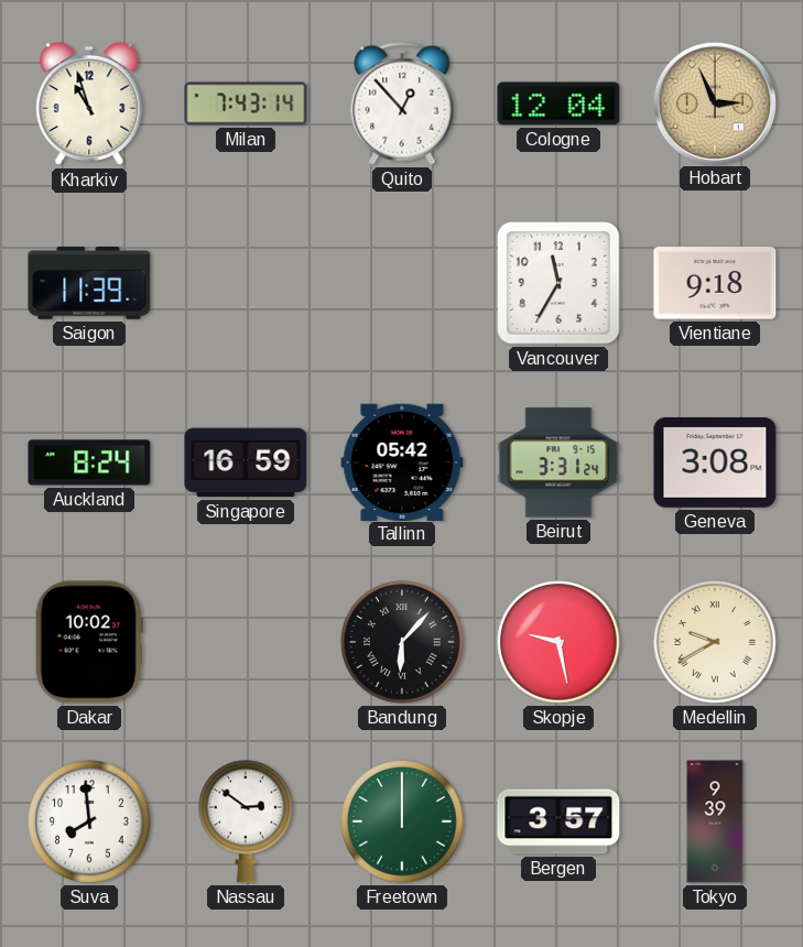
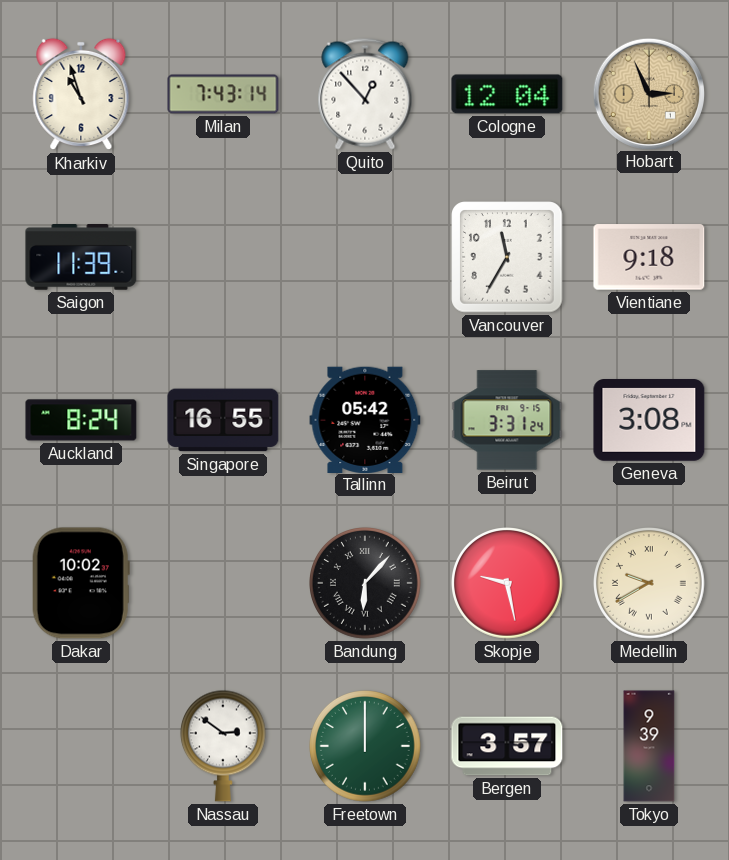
Singapore: 16:59 -> 16:55
Suva: 7:59 -> none
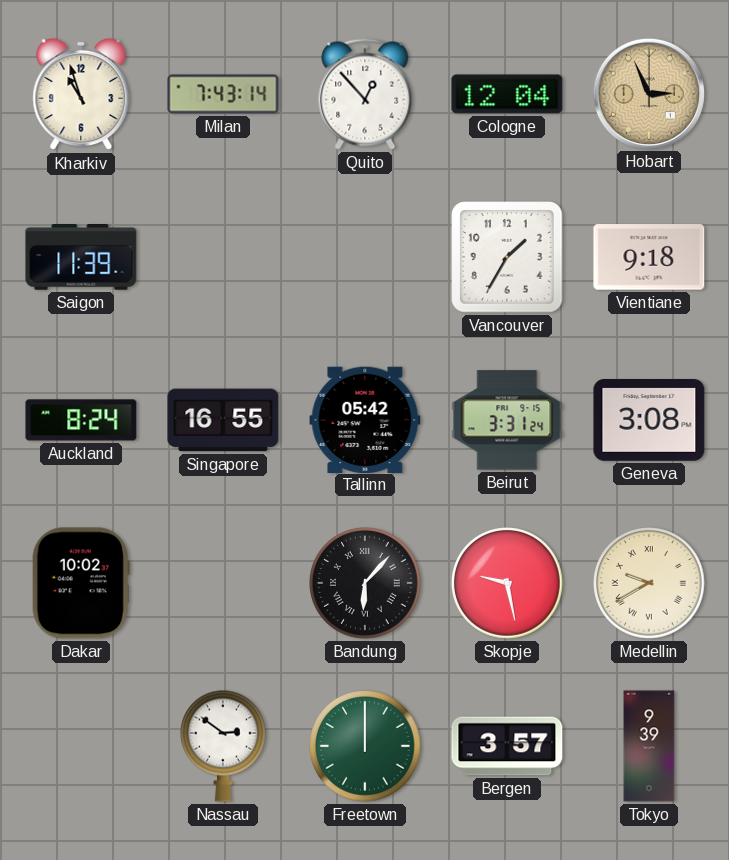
Vancouver: 11:35 -> 1:35
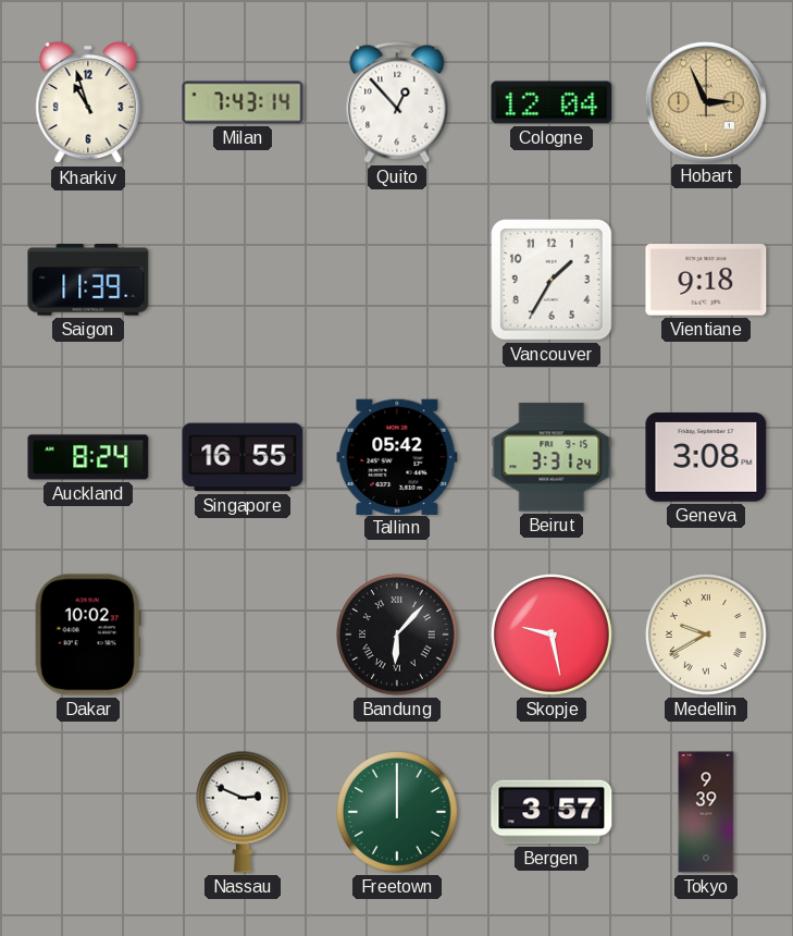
Nassau: 2:51 -> 2:49
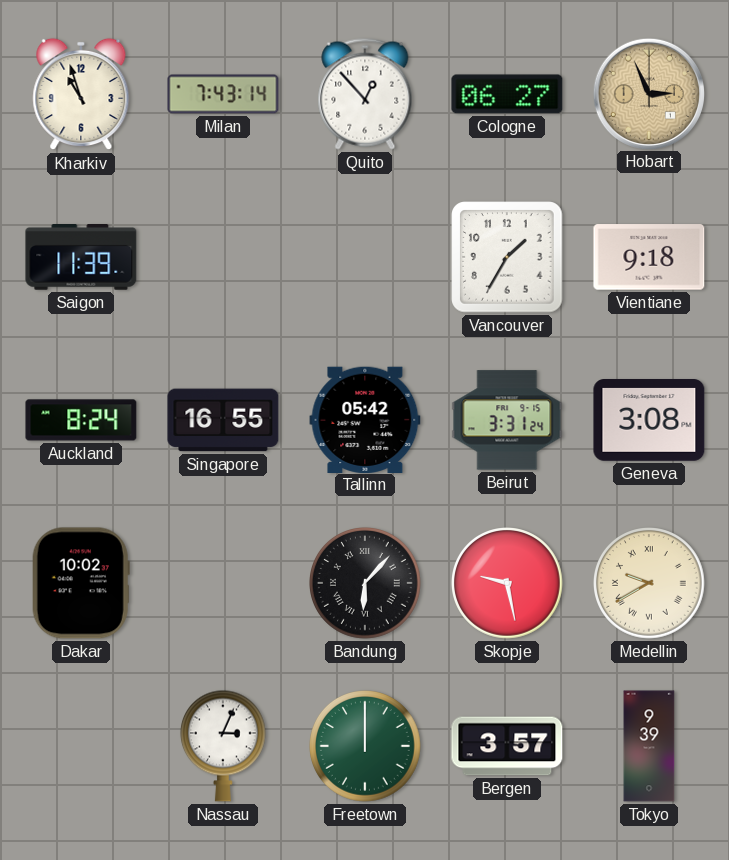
Cologne: 12:04 -> 06:27
Nassau: 2:49 -> 3:04
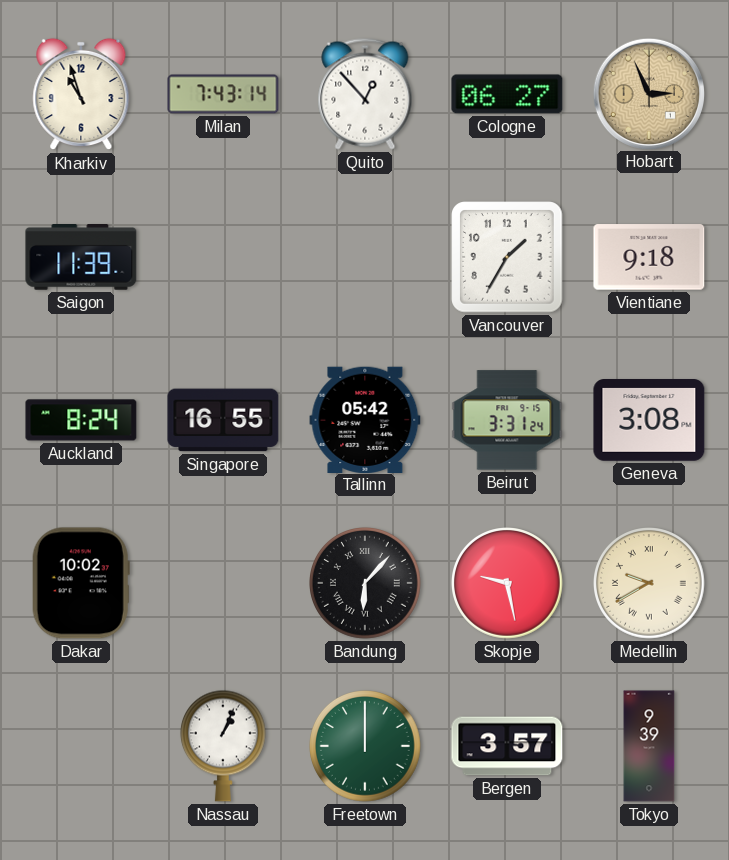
Nassau: 3:04 -> 1:04
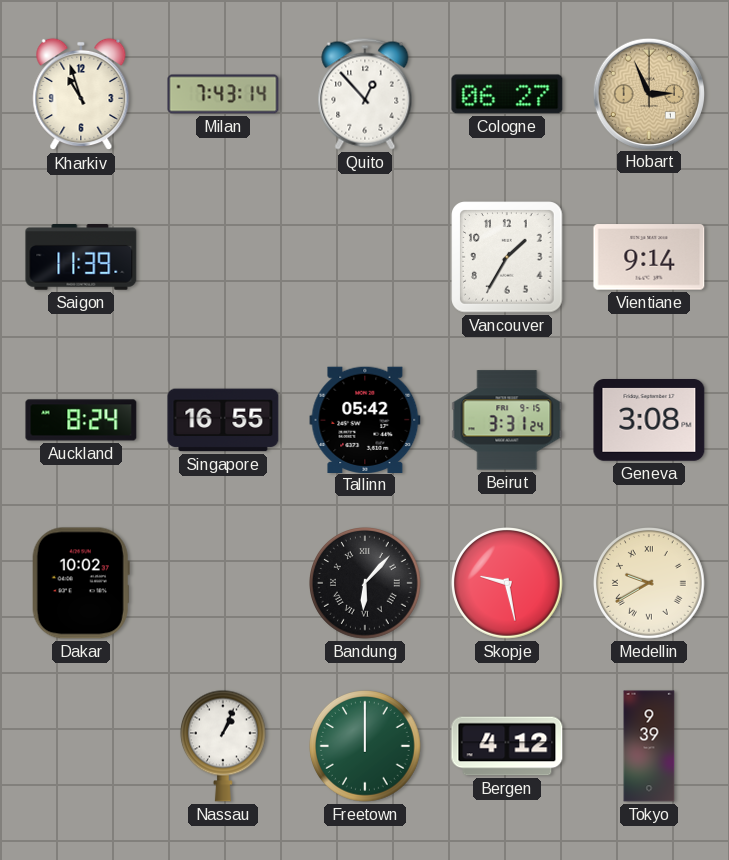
Vientiane: 9:18 -> 9:14
Bergen: 3:57 -> 4:12
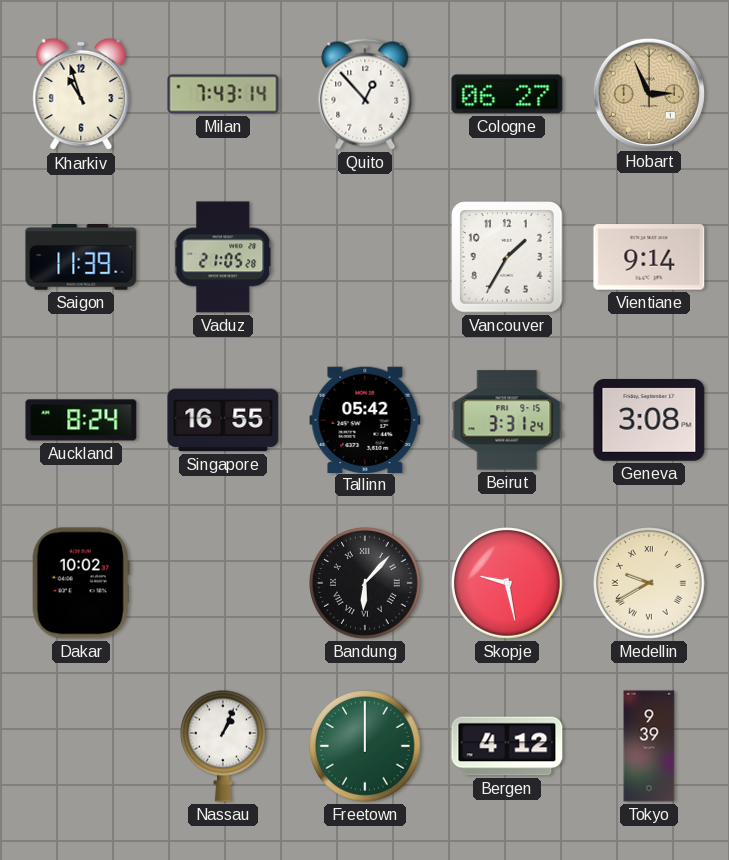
Vaduz: none -> 21:05
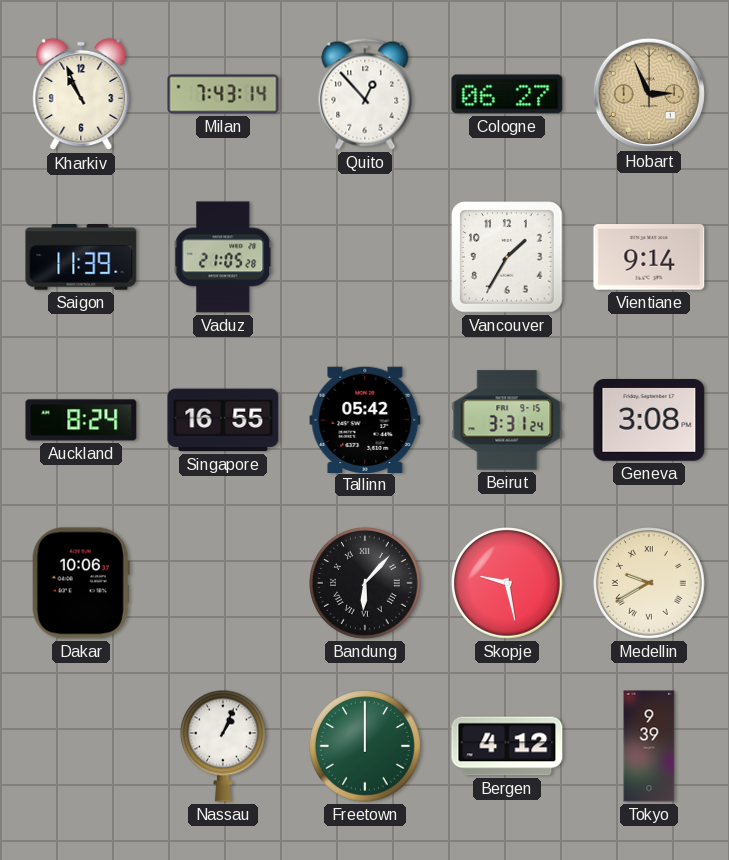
Kharkiv: 10:57 -> 10:56
Dakar: 10:02 -> 10:06
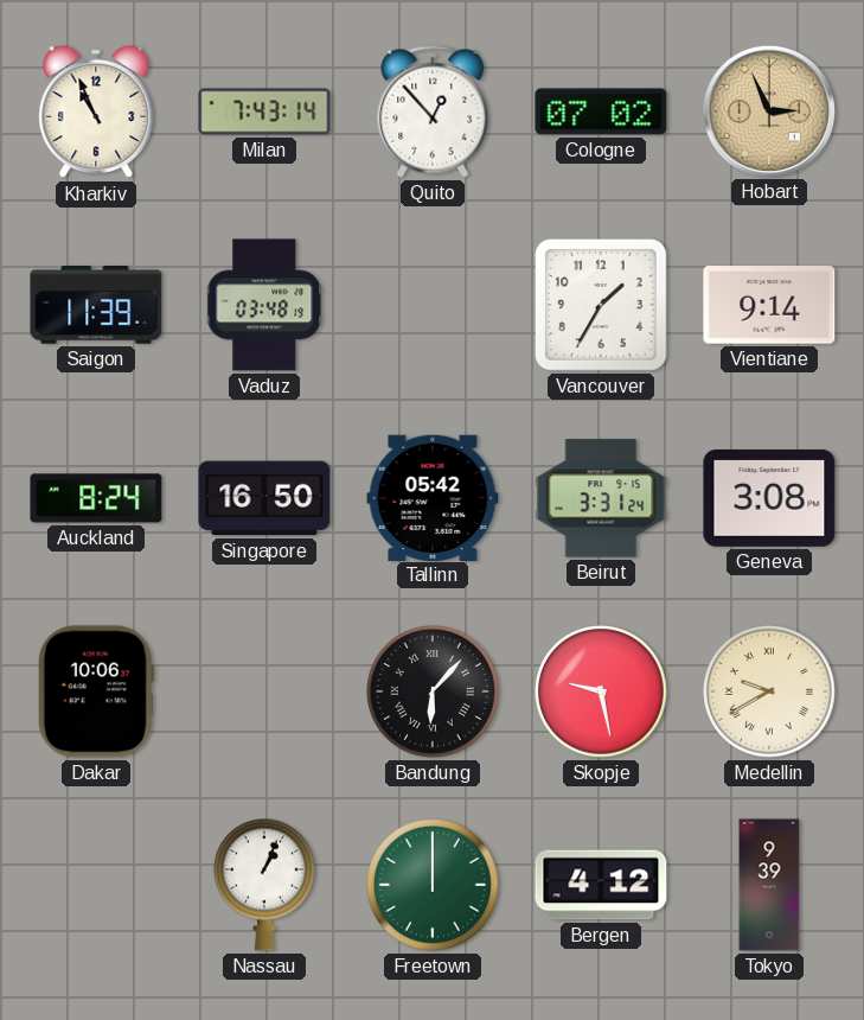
Cologne: 06:27 -> 07:02
Vaduz: 21:05 -> 03:48
Singapore: 16:55 -> 16:50
